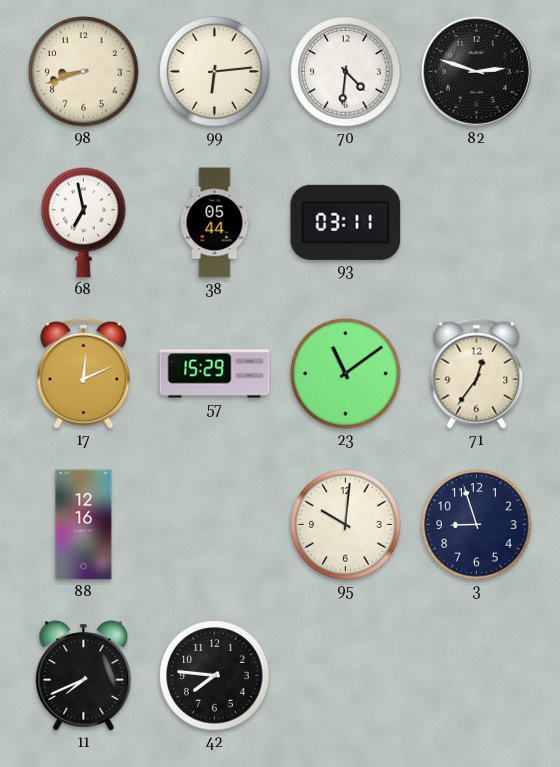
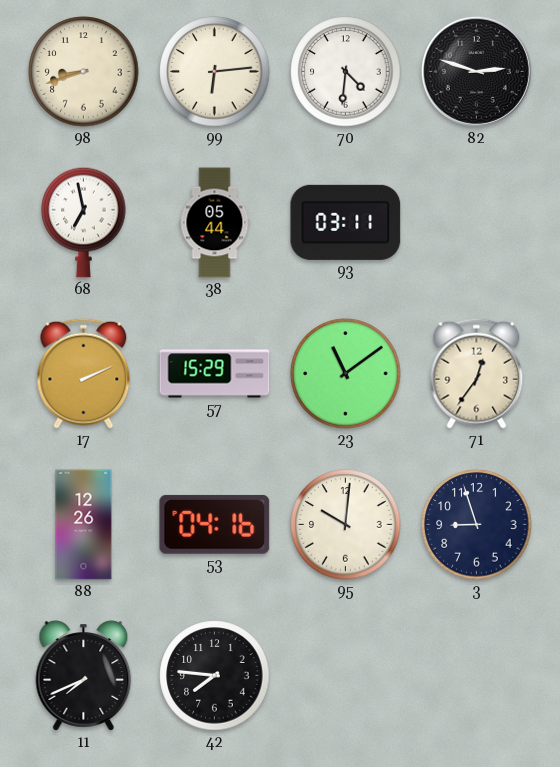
17: 12:11 -> 2:11
88: 12:16 -> 12:26
53: none -> 04:16
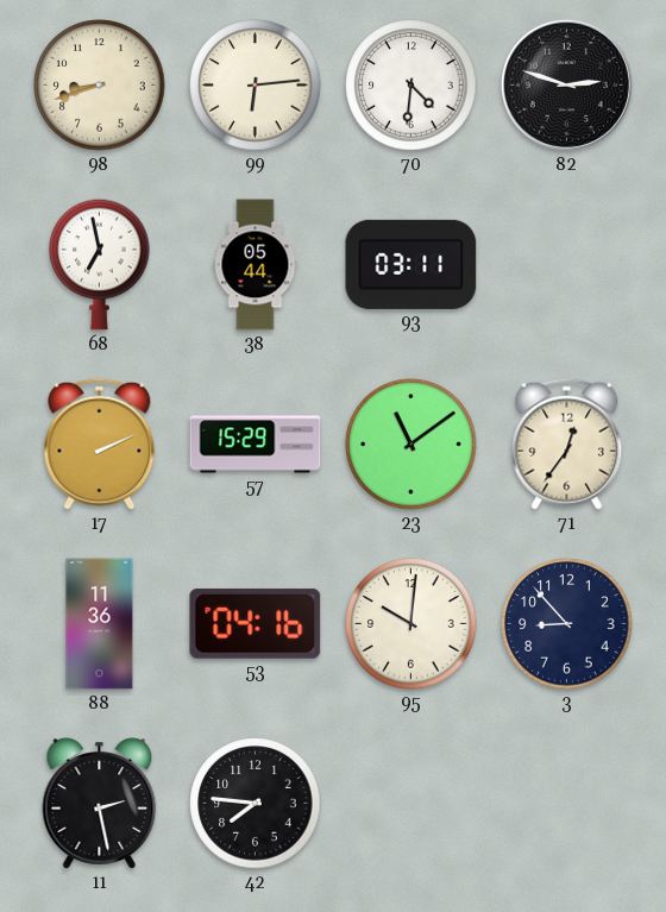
88: 12:26 -> 11:36
3: 8:57 -> 8:53
11: 7:41 -> 2:28
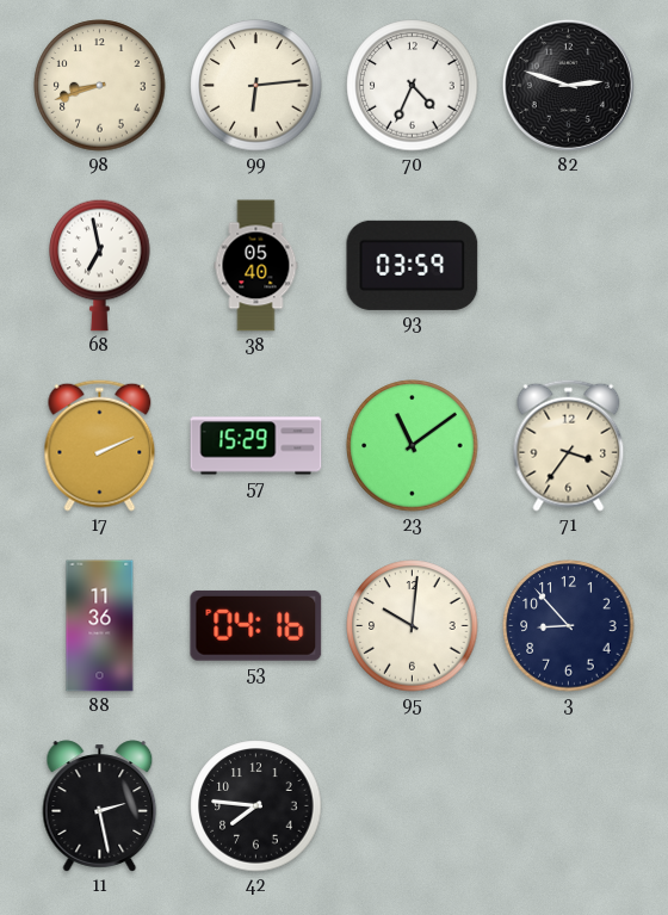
70: 4:31 -> 4:34
38: 05:44 -> 05:40
93: 03:11 -> 03:59
71: 12:36 -> 3:36
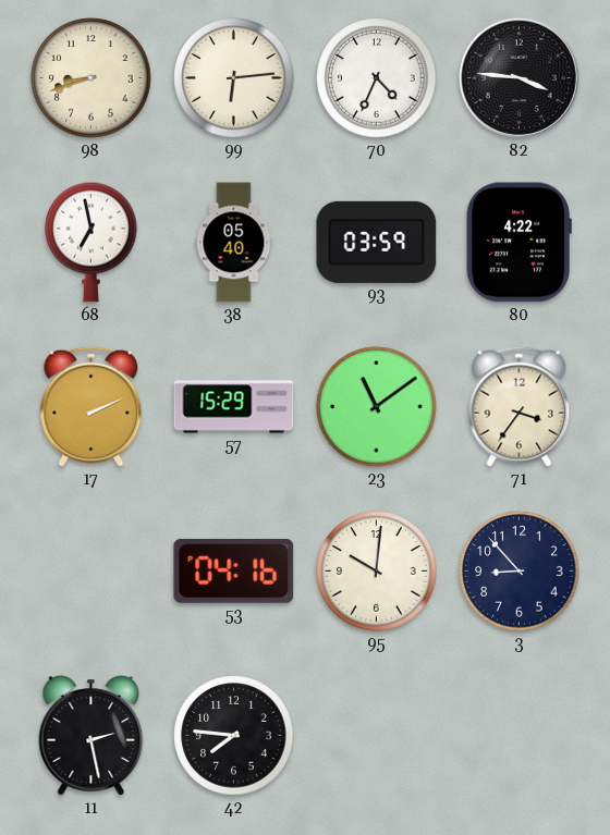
82: 2:48 -> 3:46
80: none -> 4:22
88: 11:36 -> none
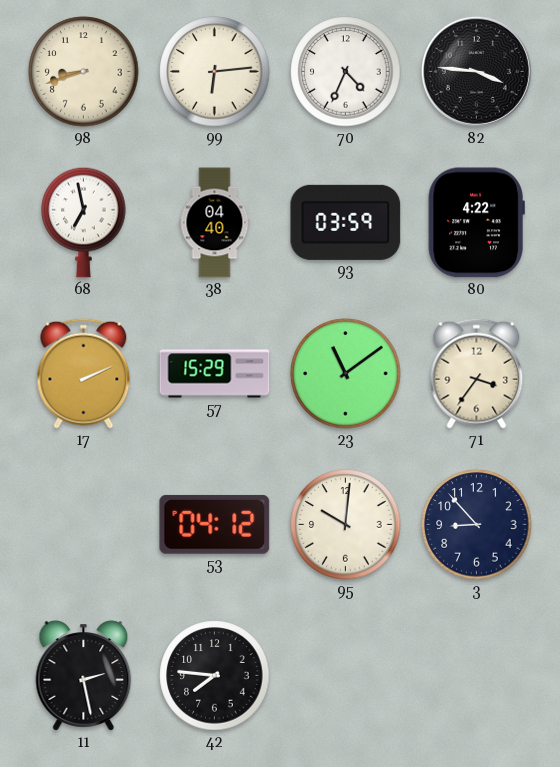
38: 05:40 -> 04:40
53: 04:16 -> 04:12
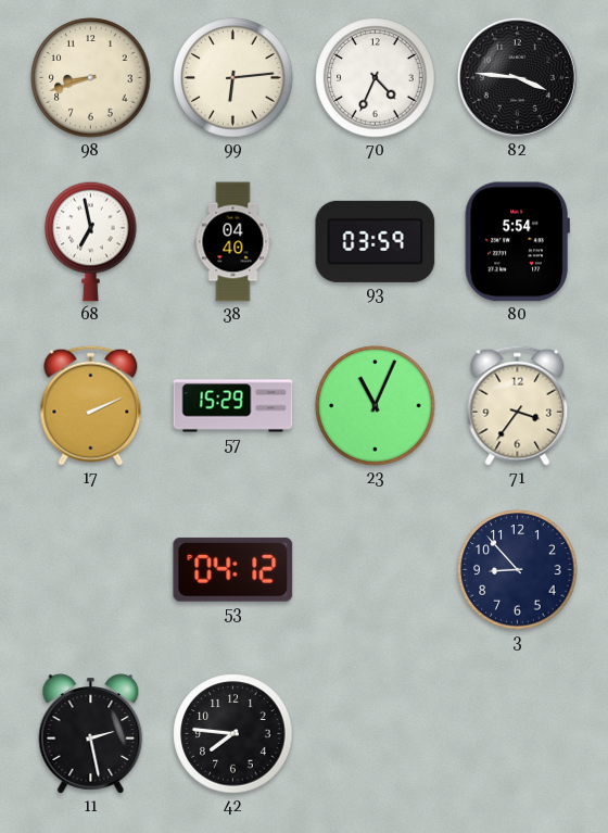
80: 4:22 -> 5:54
23: 11:09 -> 11:04
95: 10:01 -> none
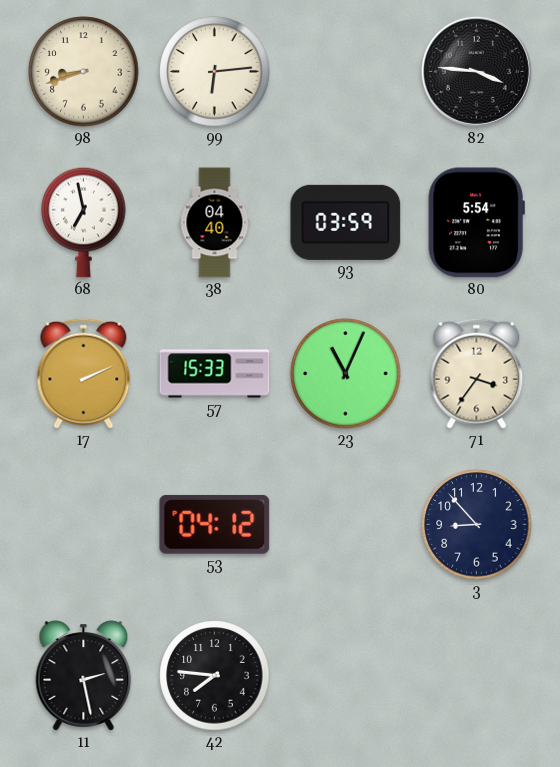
70: 4:34 -> none
57: 15:29 -> 15:33
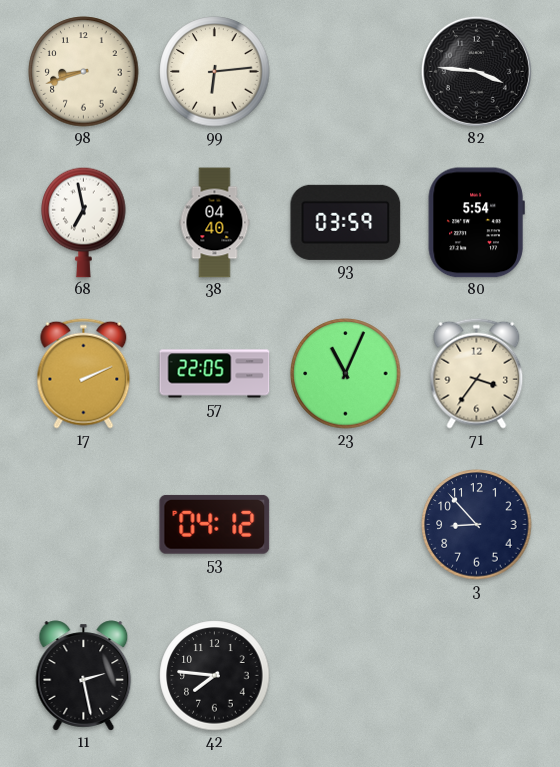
57: 15:33 -> 22:05
